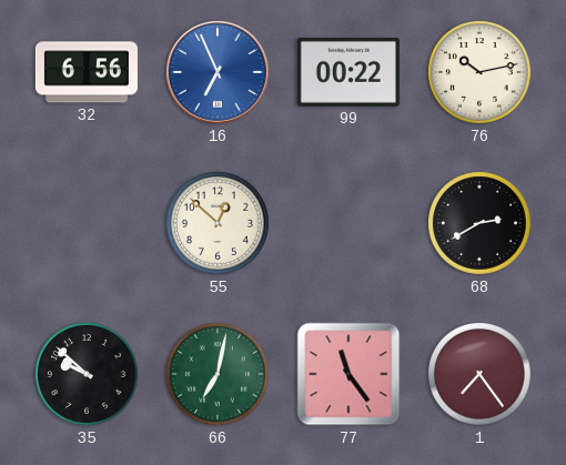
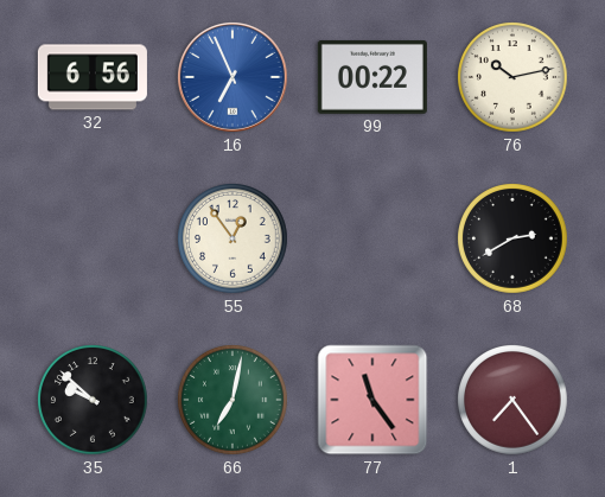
55: 12:52 -> 12:54
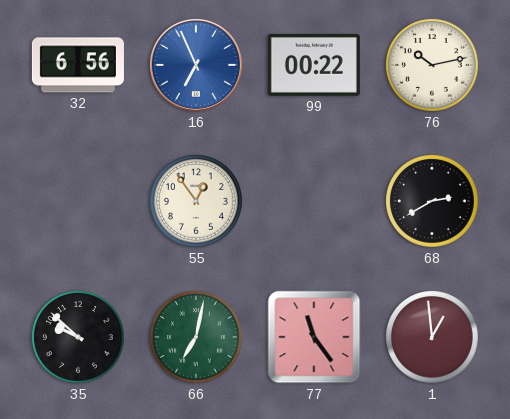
1: 7:24 -> 12:59
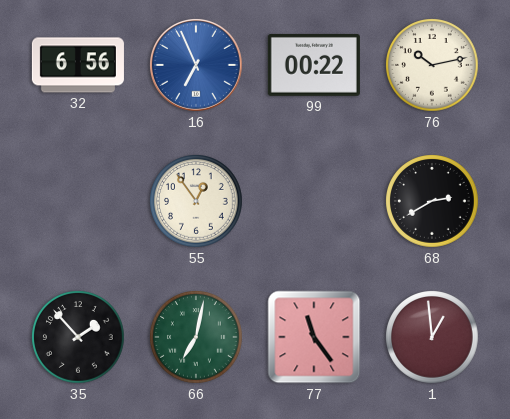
35: 9:52 -> 1:53
